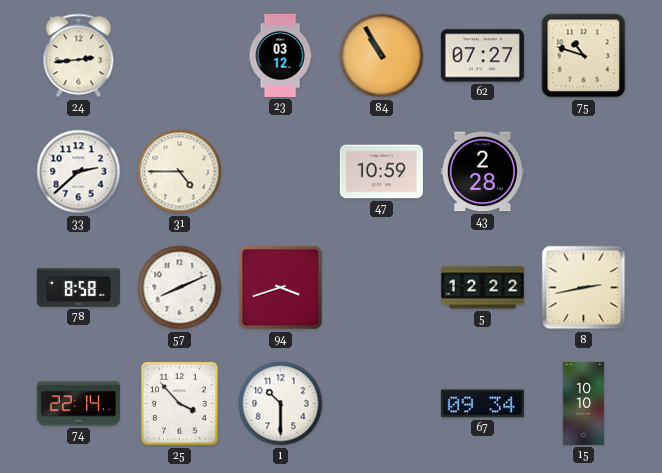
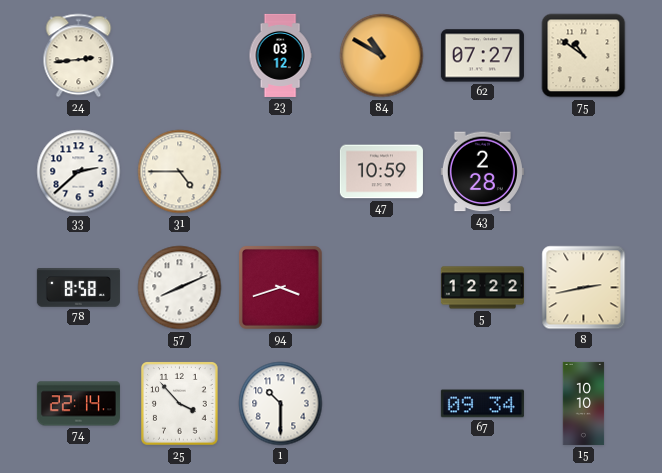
84: 10:55 -> 10:50
75: 10:48 -> 10:51
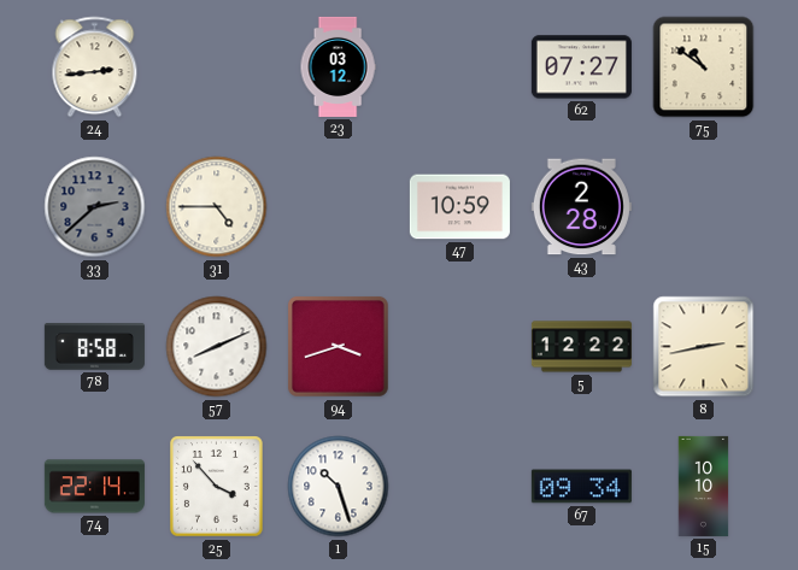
84: 10:50 -> none
33 dial: white -> grey
1: 10:30 -> 10:27
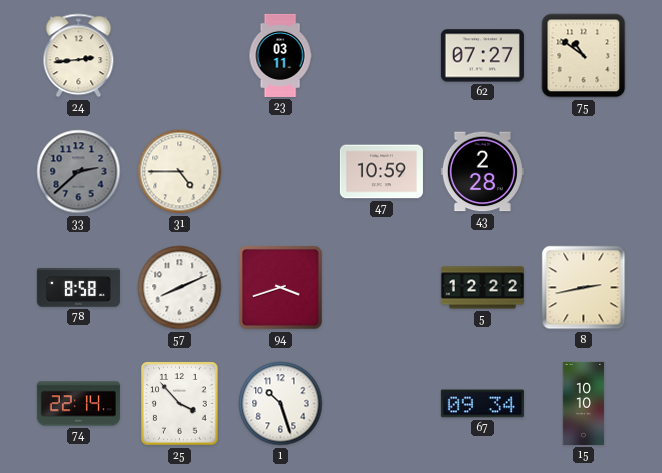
23: 03:12 -> 03:11
